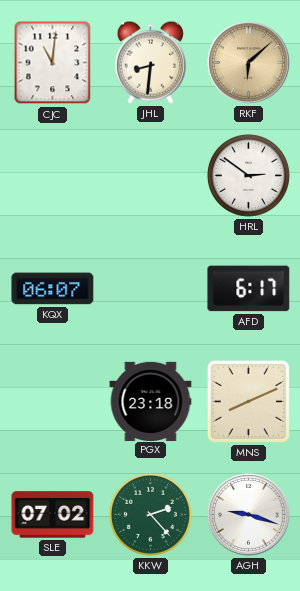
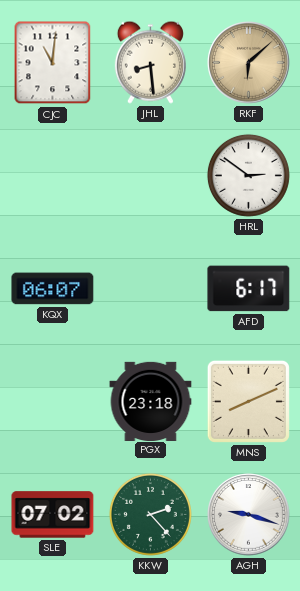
JHL: 8:31 -> 8:29
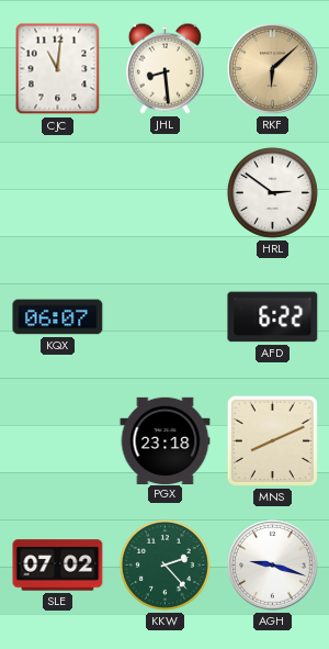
AFD: 6:17 -> 6:22
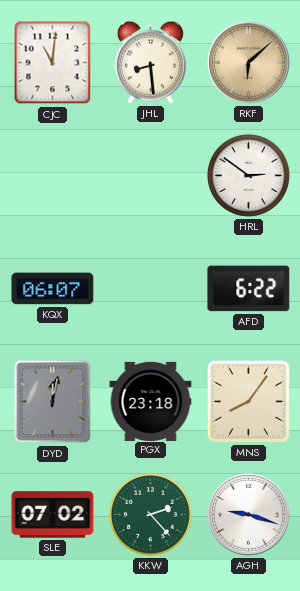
DYD: none -> 12:02
MNS: 8:11 -> 8:06
